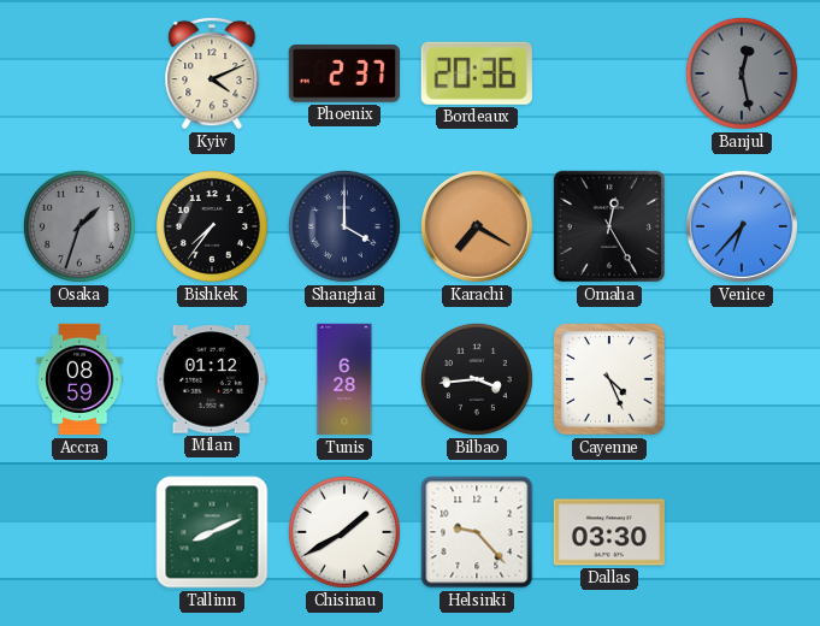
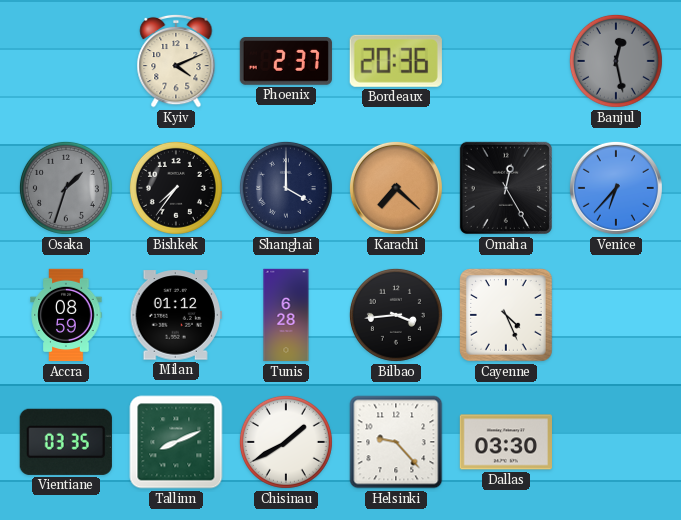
Karachi: 7:20 -> 7:22
Vientiane: none -> 03:35
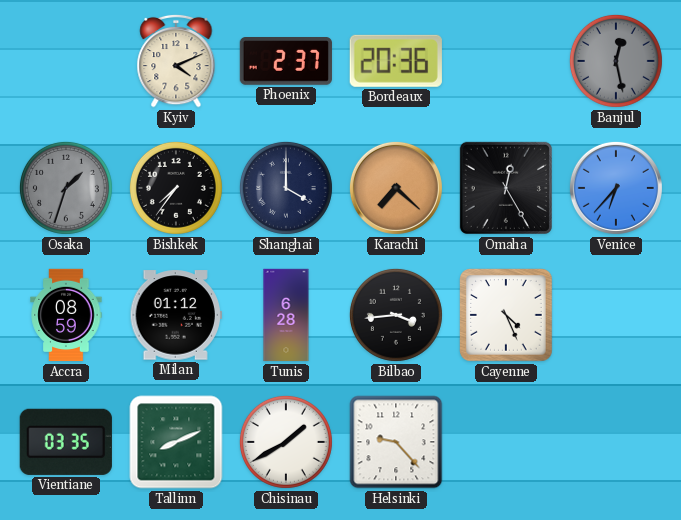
Dallas: 03:30 -> none
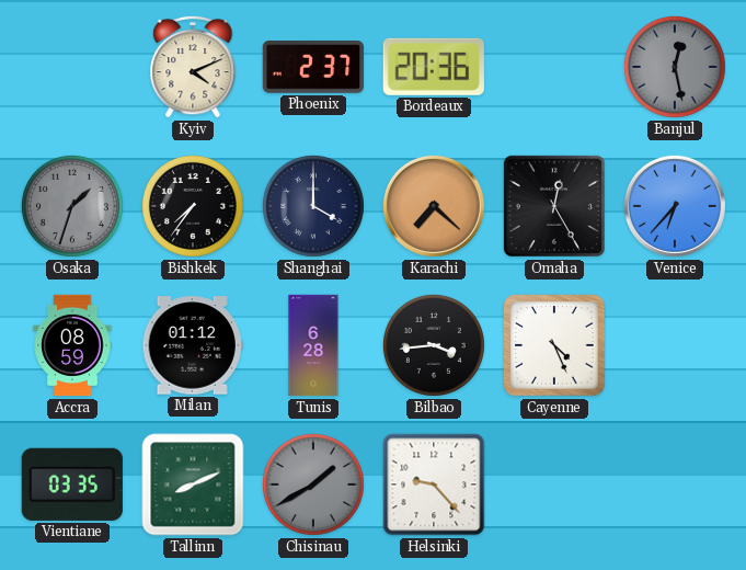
Chisinau dial: white -> grey
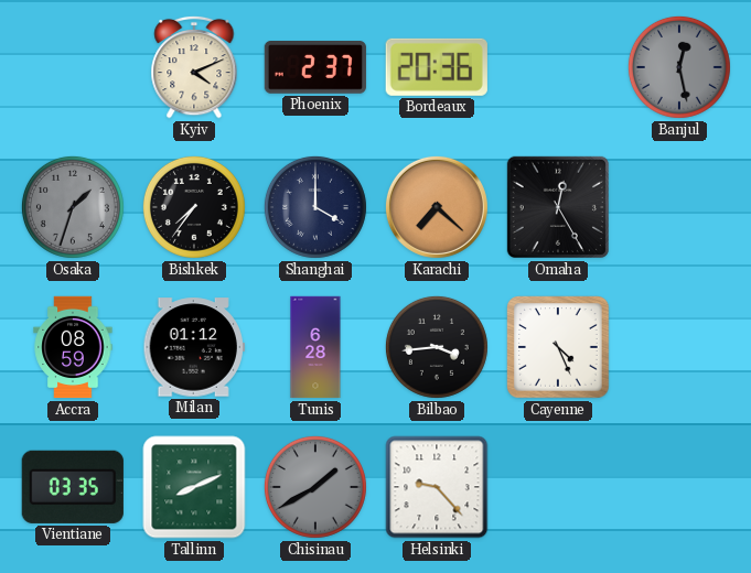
Venice: 6:37 -> none
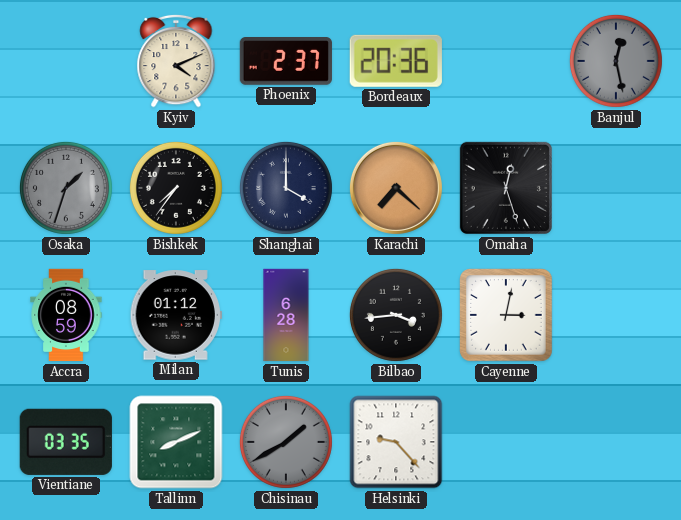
Omaha: 12:25 -> 12:27
Cayenne: 4:26 -> 3:02
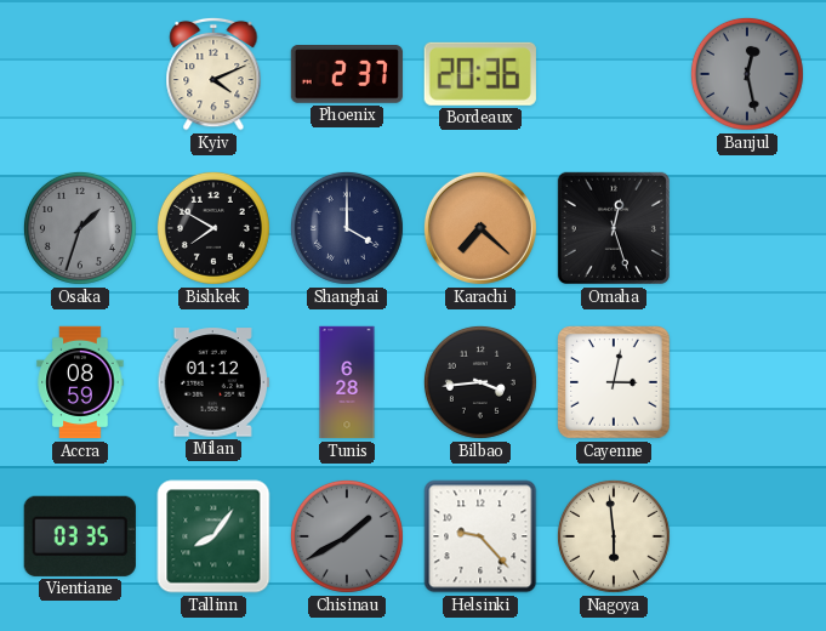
Bishkek: 7:36 -> 7:50
Tallinn: 8:11 -> 8:06
Nagoya: none -> 5:59
